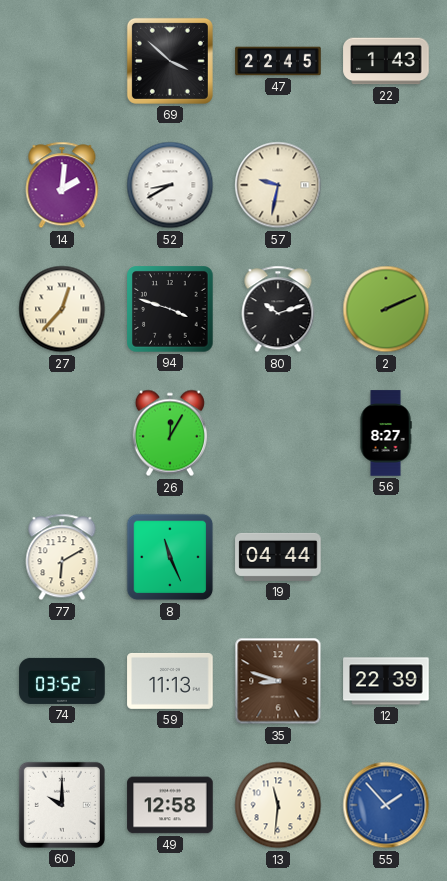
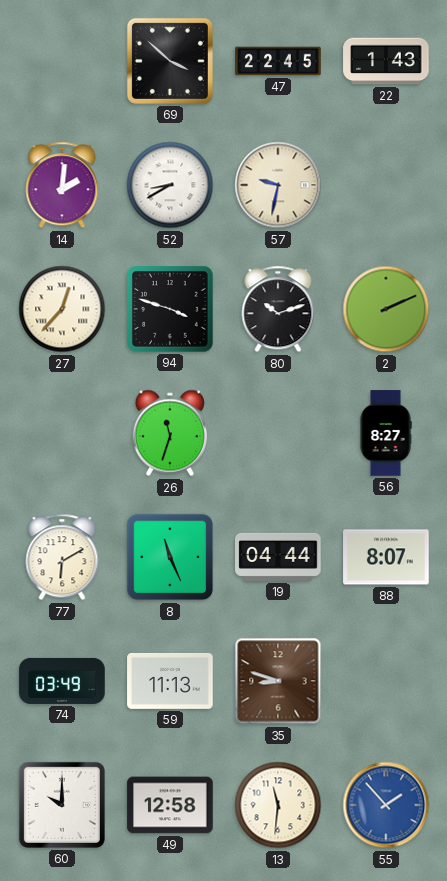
26: 12:05 -> 11:33
88: none -> 8:07
74: 03:52 -> 03:49
12: 22:39 -> none
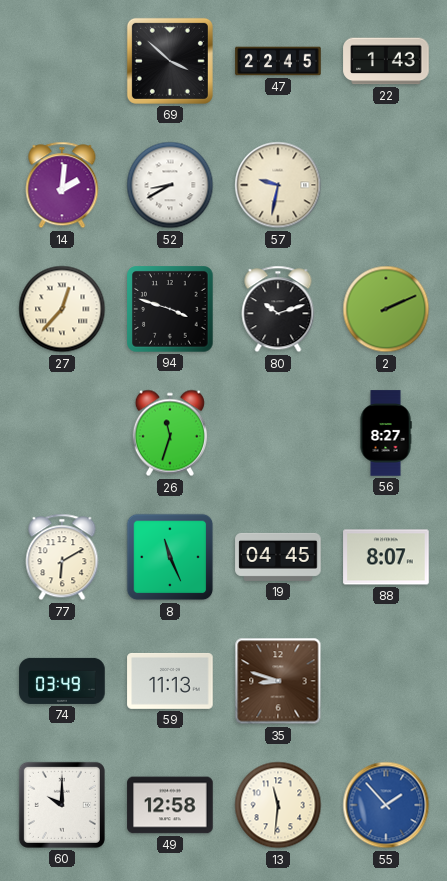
19: 04:44 -> 04:45
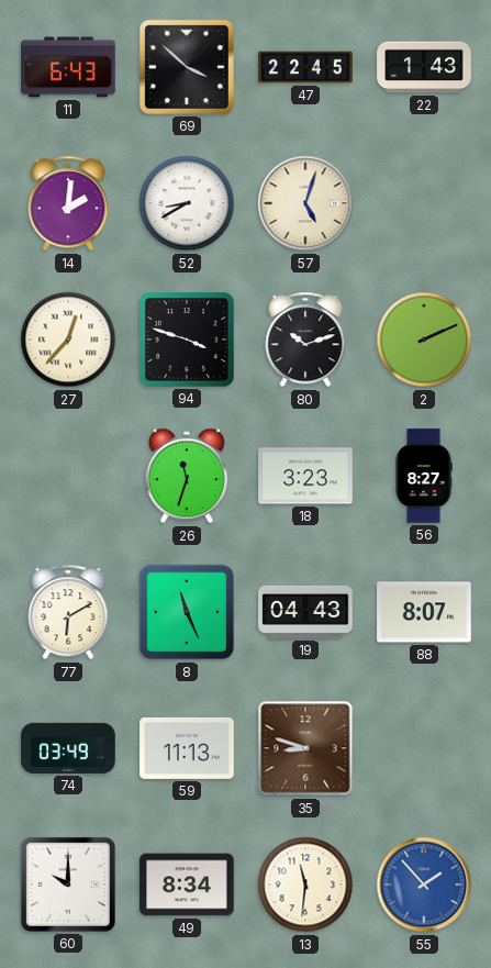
11: none -> 6:43
57: 9:32 -> 5:03
18: none -> 3:23
19: 04:45 -> 04:43
49: 12:58 -> 8:34
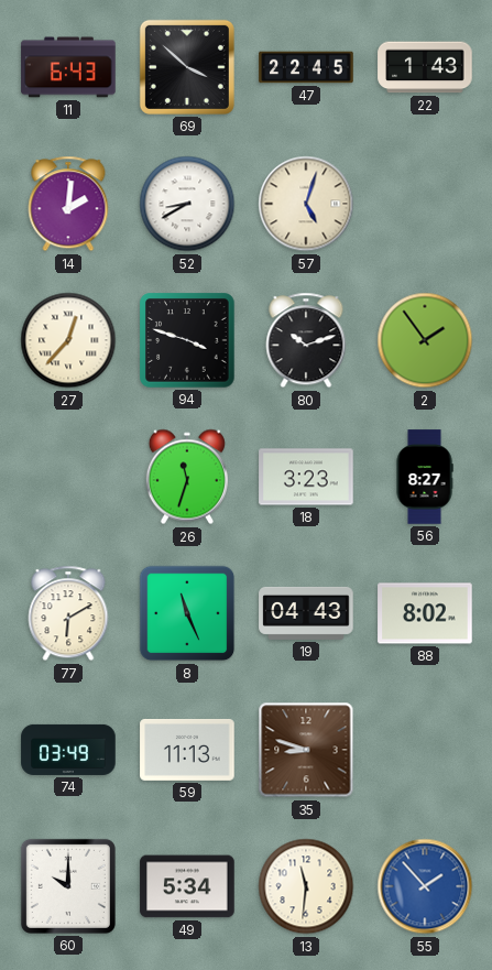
2: 2:11 -> 1:54
88: 8:07 -> 8:02
49: 8:34 -> 5:34
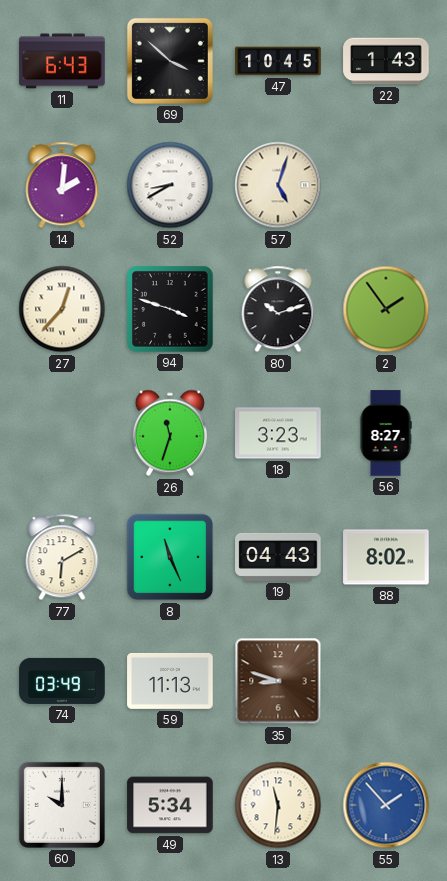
47: 22:45 -> 10:45
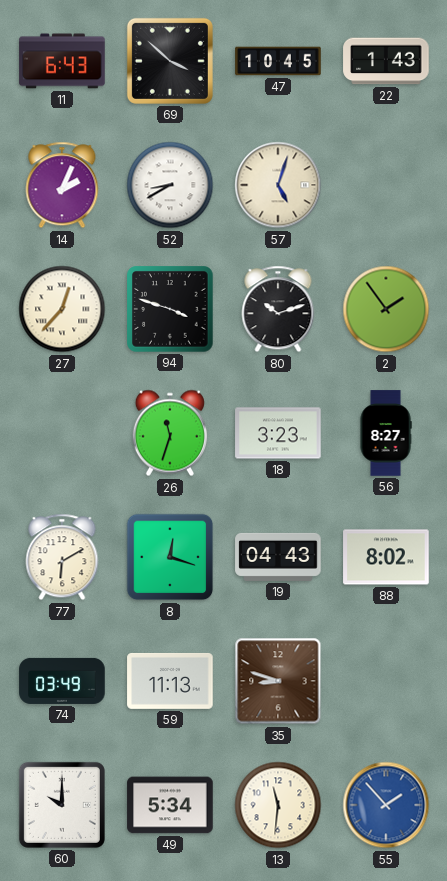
14: 2:01 -> 2:04
8: 11:26 -> 12:18
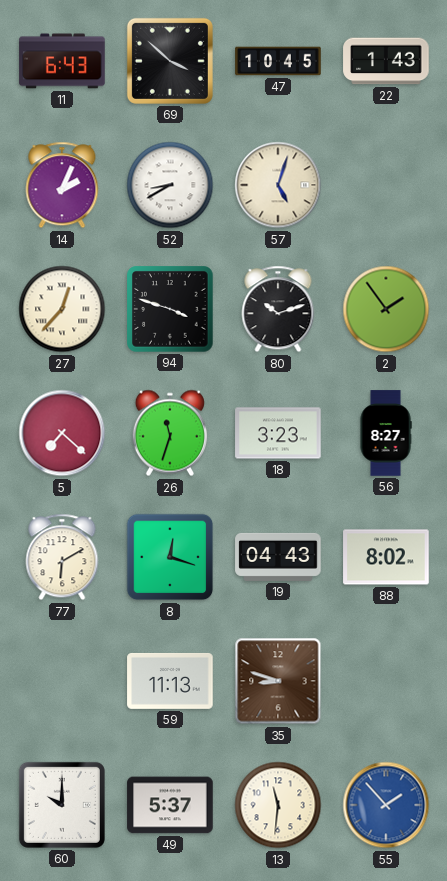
5: none -> 7:22
74: 03:49 -> none
49: 5:34 -> 5:37
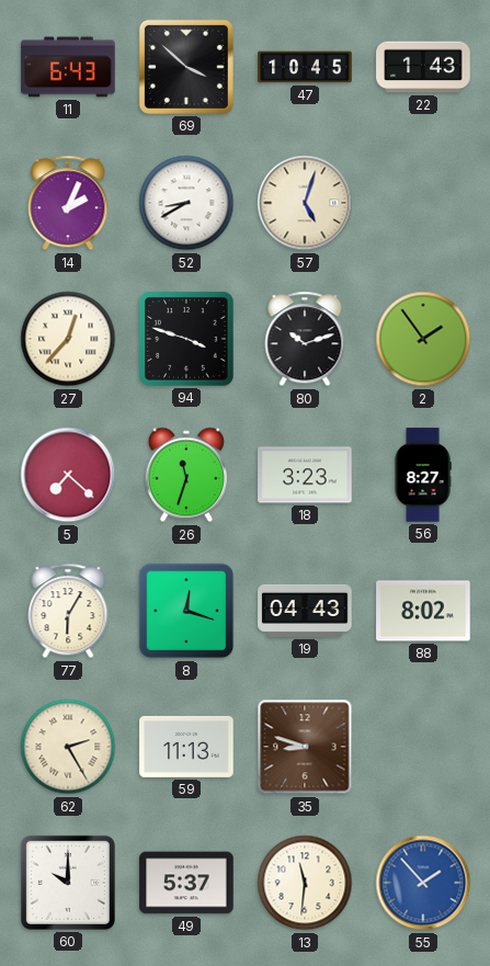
77: 6:10 -> 6:05
62: none -> 2:25
